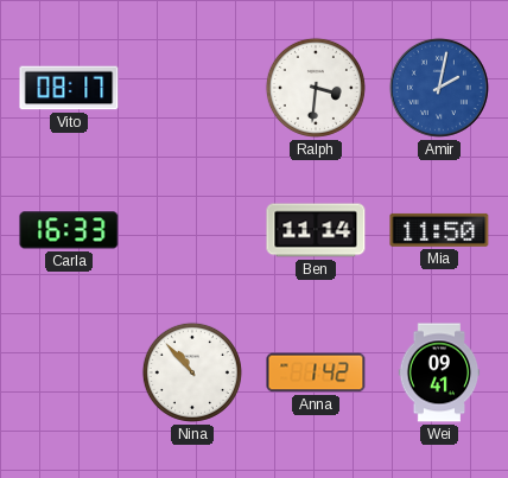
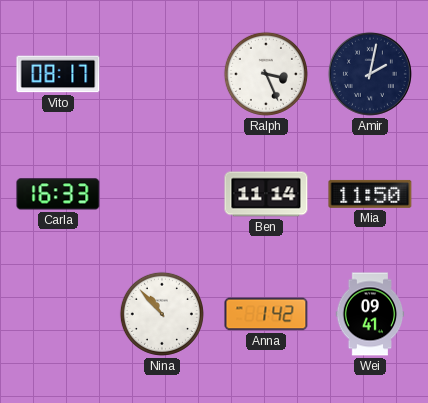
Ralph: 3:31 -> 3:26
Amir dial: blue -> navy
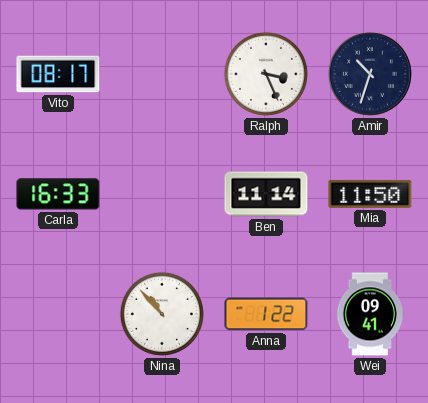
Amir: 2:02 -> 10:33
Anna: 1:42 -> 1:22
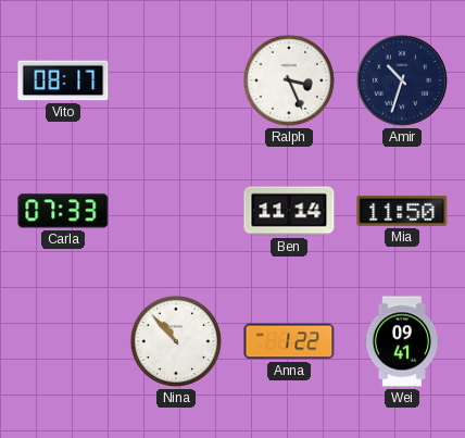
Carla: 16:33 -> 07:33
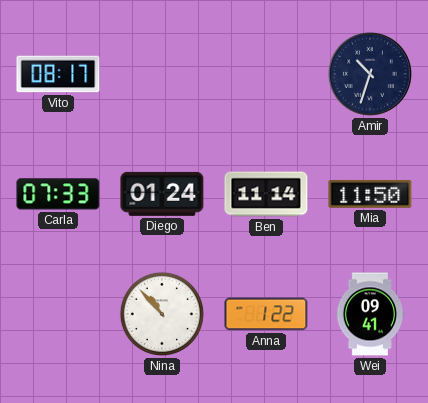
Ralph: 3:26 -> none
Diego: none -> 01:24
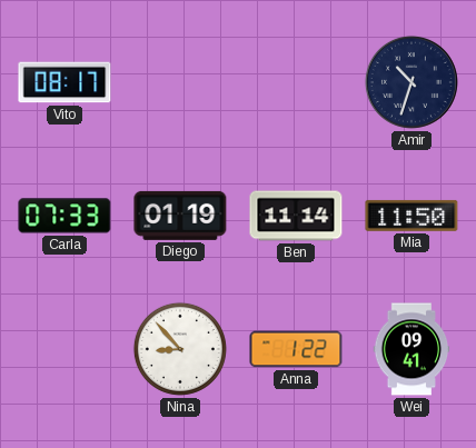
Diego: 01:24 -> 01:19
Nina: 10:53 -> 8:53
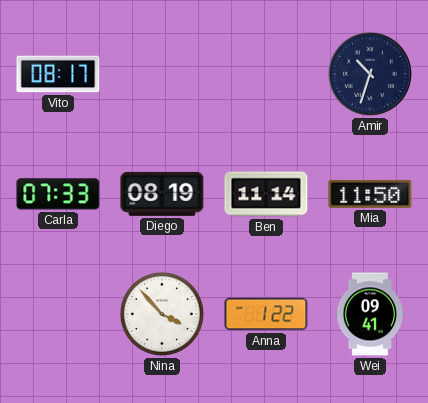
Diego: 01:19 -> 08:19
Nina: 8:53 -> 3:53
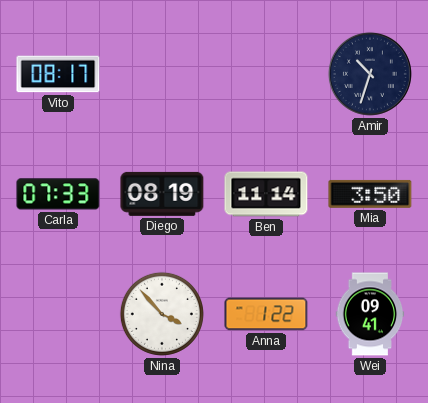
Mia: 11:50 -> 3:50
